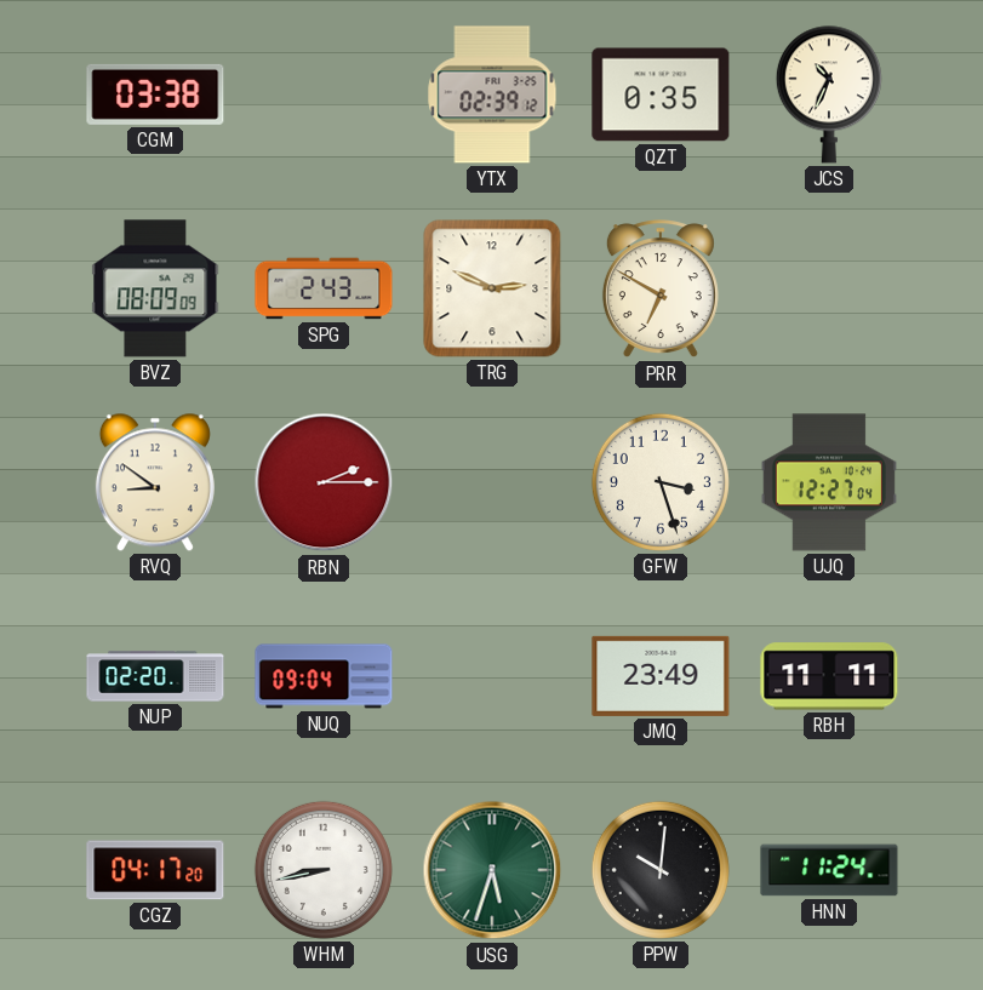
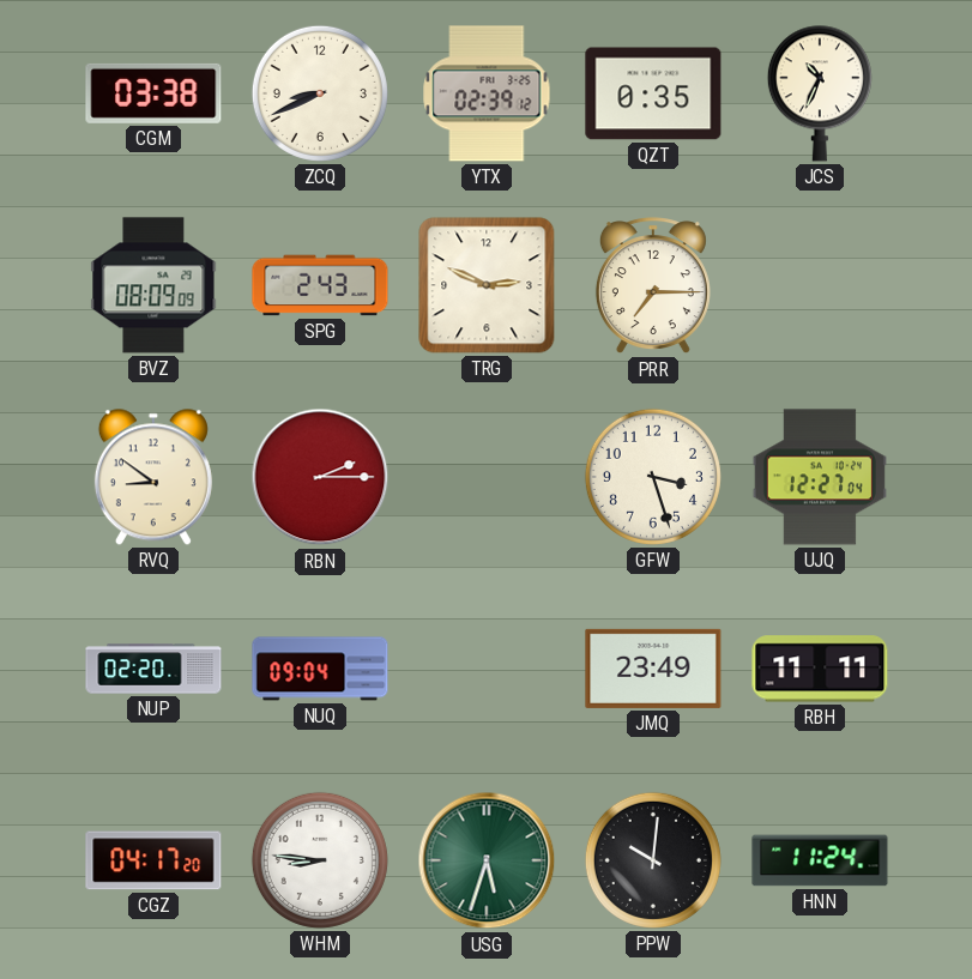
ZCQ: none -> 8:41
PRR: 6:50 -> 7:15
WHM: 8:43 -> 8:46
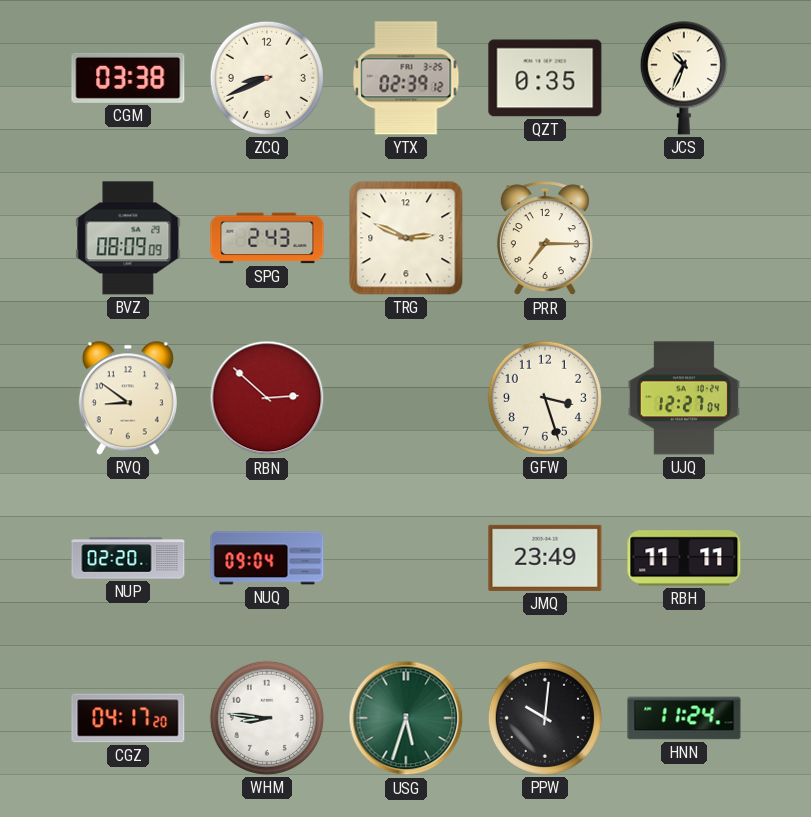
RBN: 2:15 -> 2:52
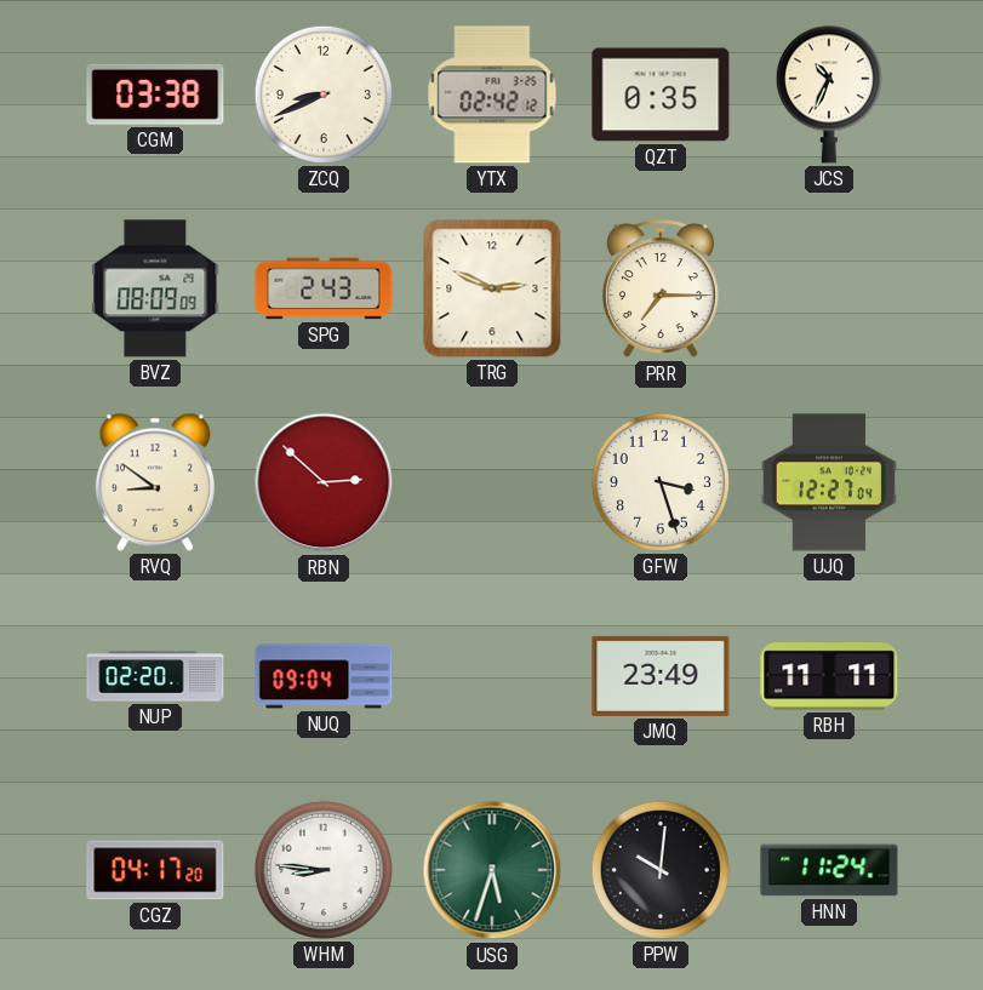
YTX: 02:39 -> 02:42
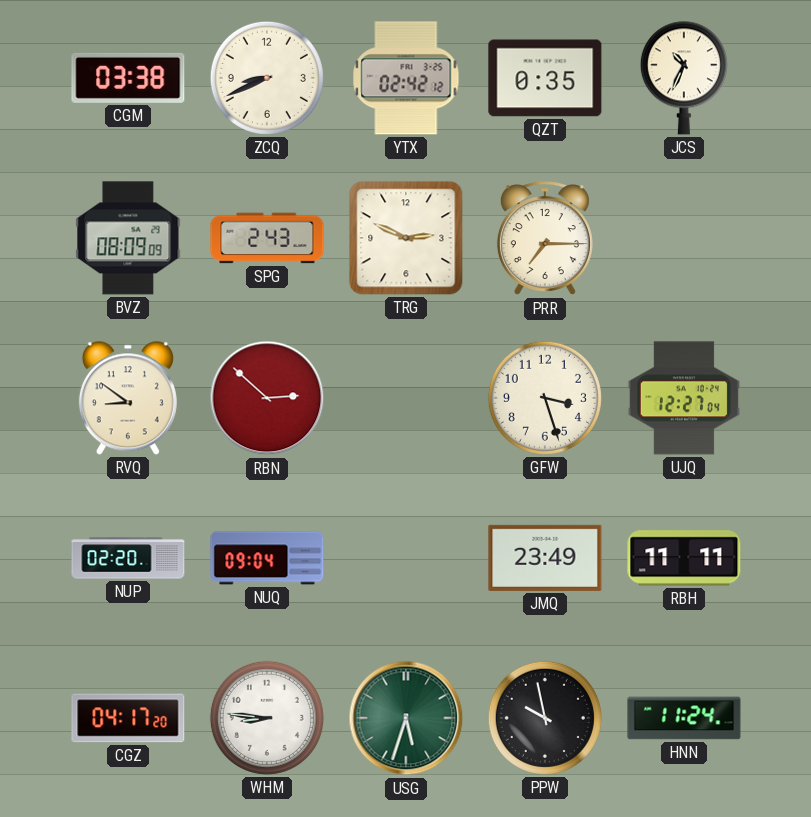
PPW: 10:01 -> 9:58
